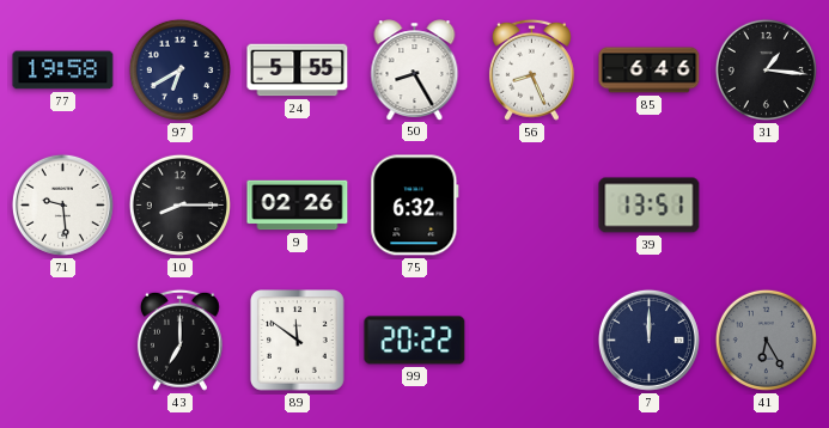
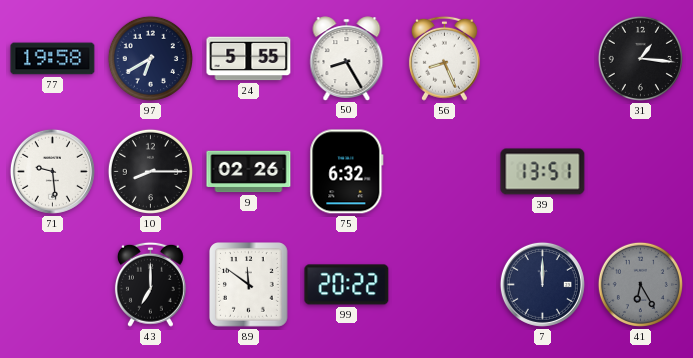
85: 6:46 -> none
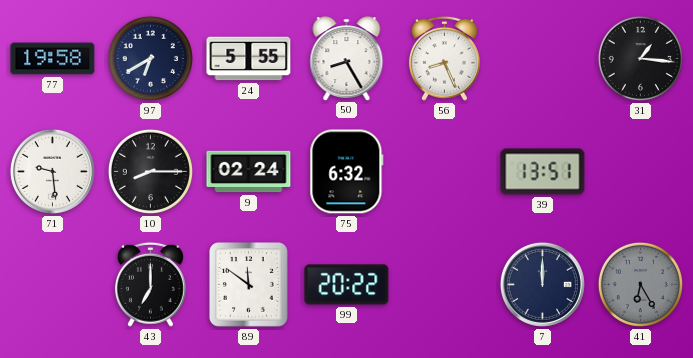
9: 02:26 -> 02:24
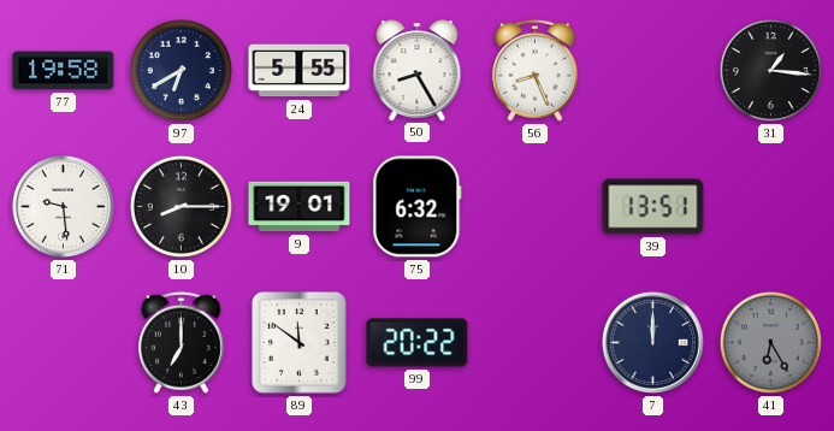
9: 02:24 -> 19:01
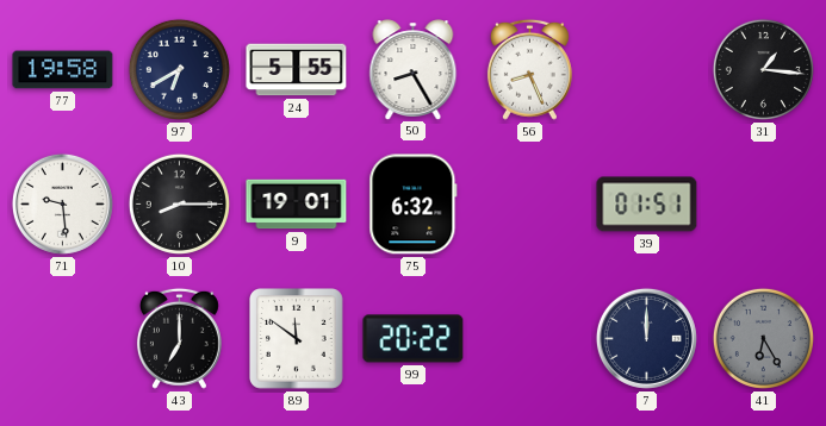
39: 13:51 -> 01:51
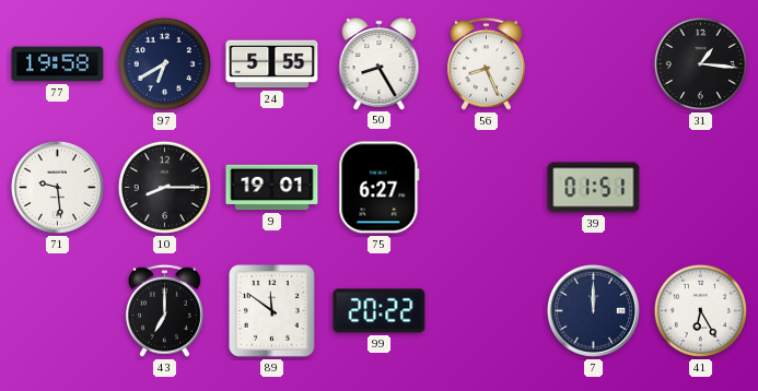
75: 6:32 -> 6:27
41 dial: grey -> white
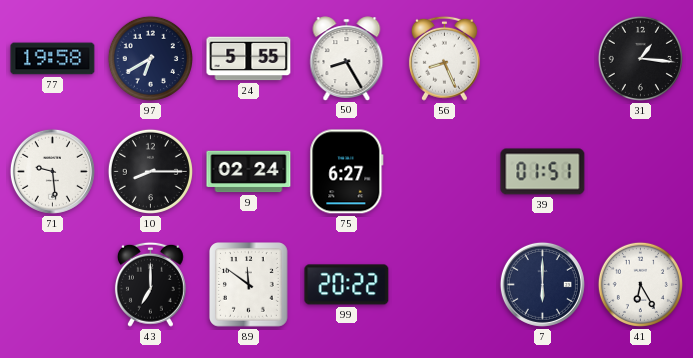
9: 19:01 -> 02:24
7: 12:00 -> 6:00
